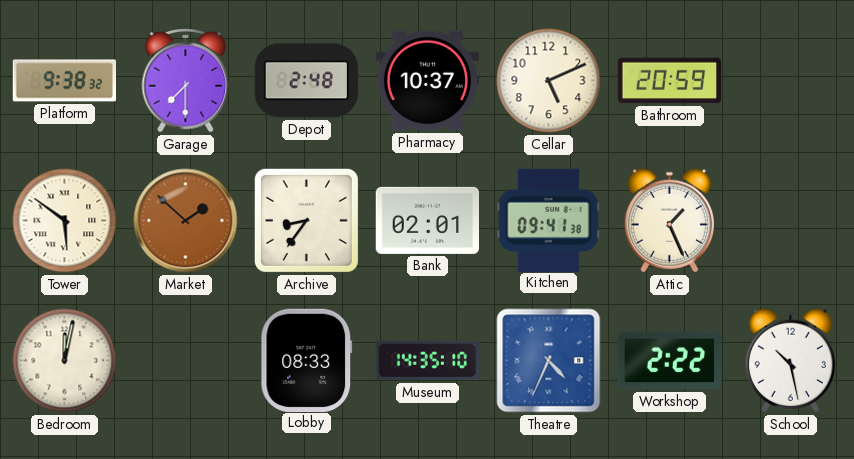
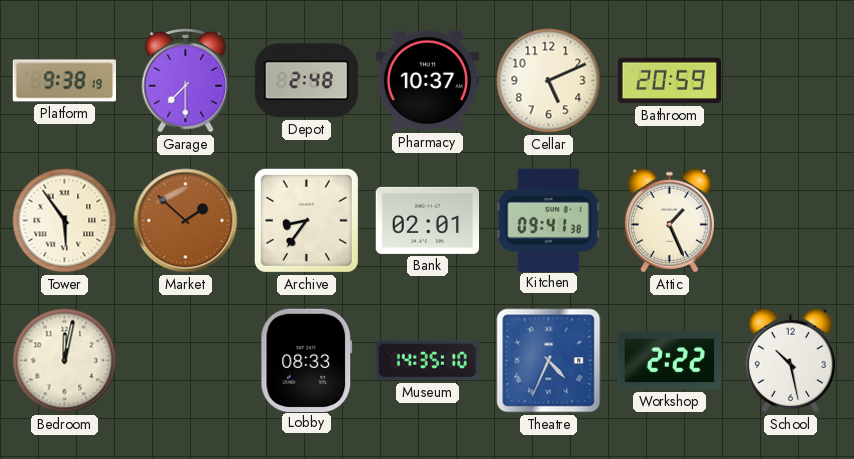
Platform: 9:38:32 -> 9:38:19
Tower: 5:51 -> 5:54
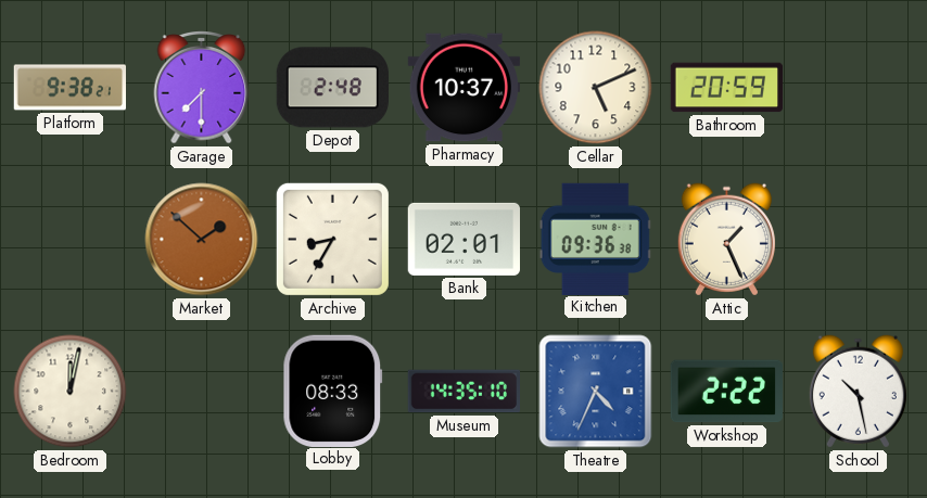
Platform: 9:38:19 -> 9:38:21
Tower: 5:54 -> none
Archive: 8:36 -> 8:35
Kitchen: 09:41 -> 09:36
